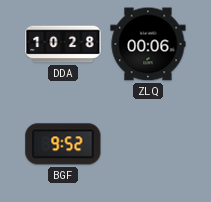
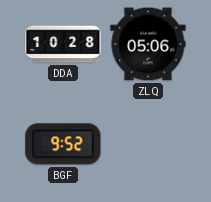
ZLQ: 00:06 -> 05:06
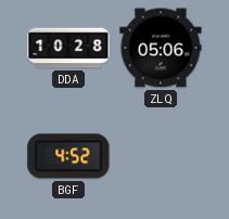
BGF: 9:52 -> 4:52
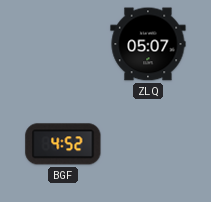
DDA: 10:28 -> none
ZLQ: 05:06 -> 05:07
